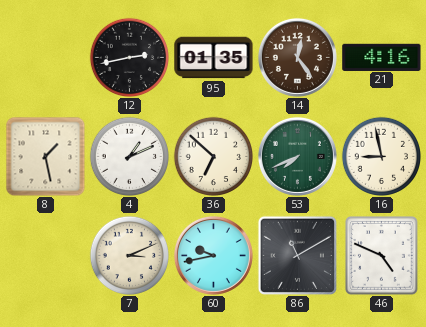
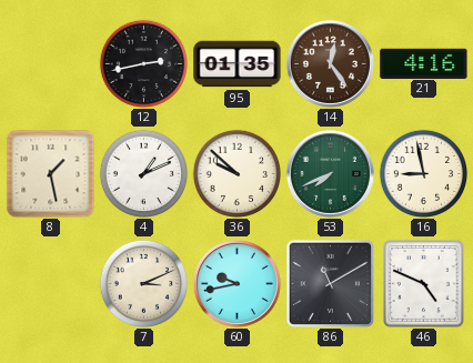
36: 6:52 -> 9:52
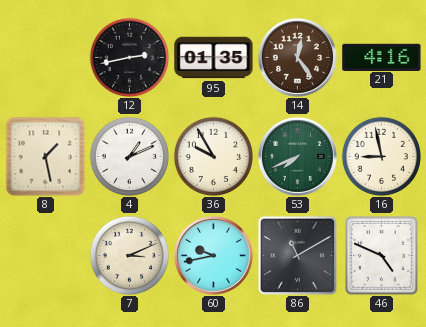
36: 9:52 -> 9:55
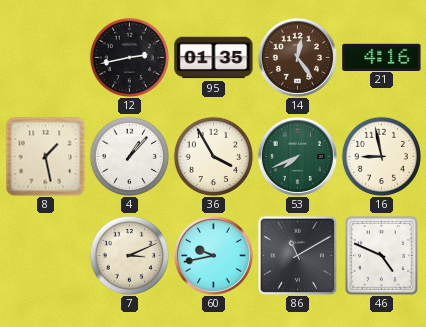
4: 1:11 -> 1:07
36: 9:55 -> 3:55
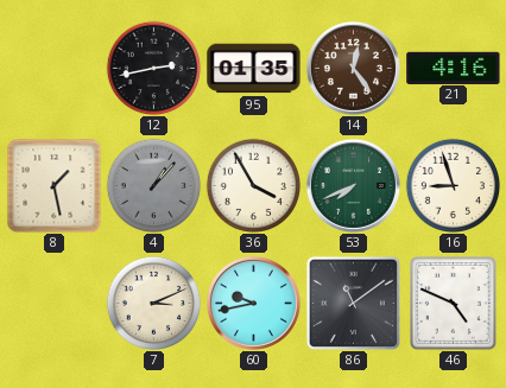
4 dial: white -> grey
16: 8:58 -> 8:57
86: 11:10 -> 11:09
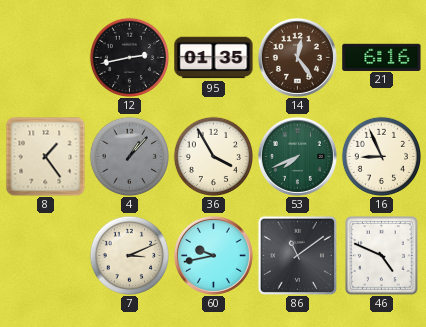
21: 4:16 -> 6:16
8: 1:28 -> 1:24
16: 8:57 -> 8:56
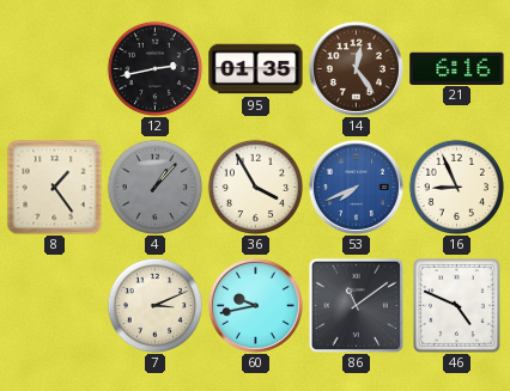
53 dial: green -> blue
